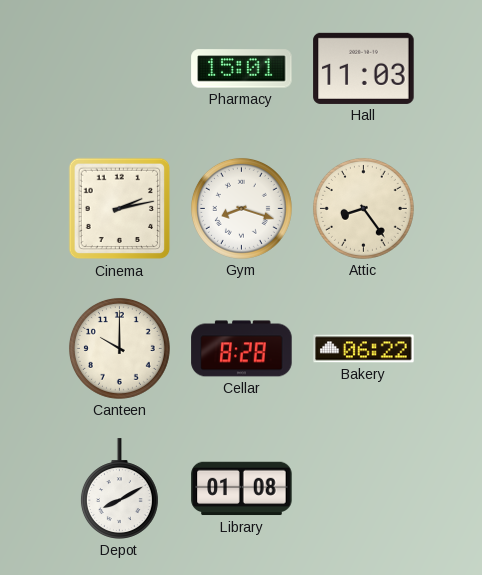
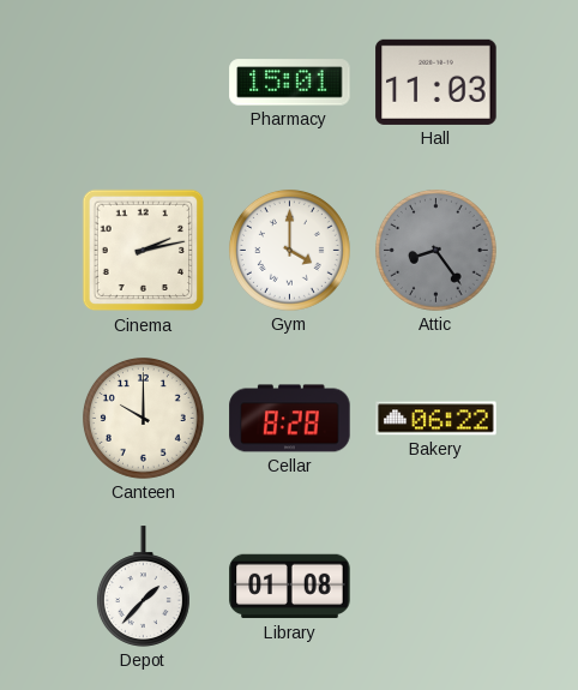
Gym: 8:18 -> 4:00
Attic dial: cream -> grey
Depot: 8:10 -> 1:37
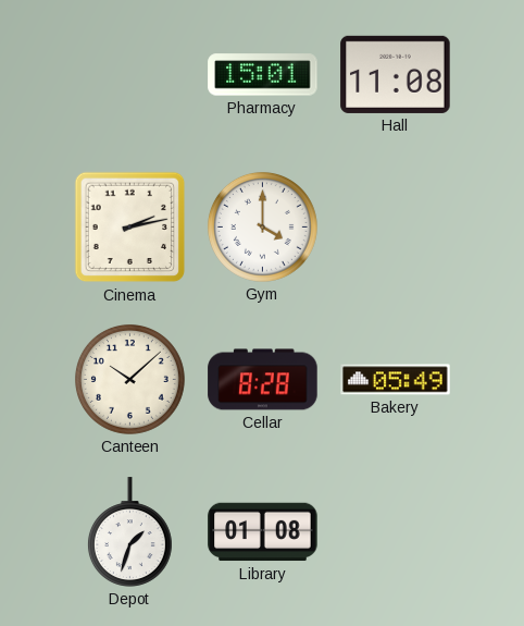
Hall: 11:03 -> 11:08
Attic: 8:24 -> none
Canteen: 10:00 -> 10:08
Bakery: 06:22 -> 05:49
Depot: 1:37 -> 1:33
